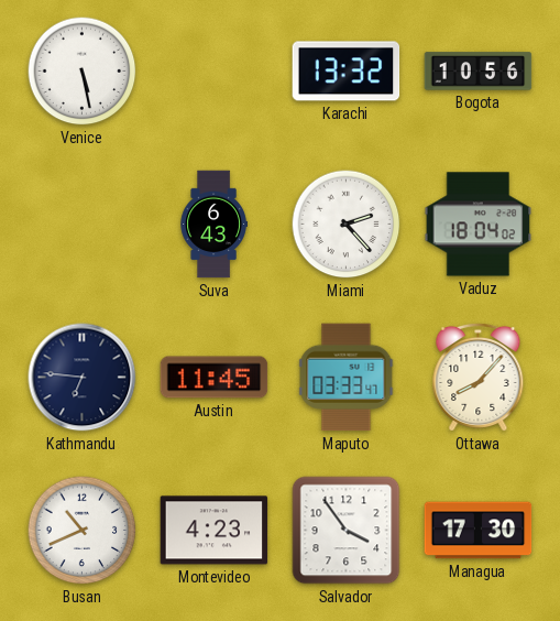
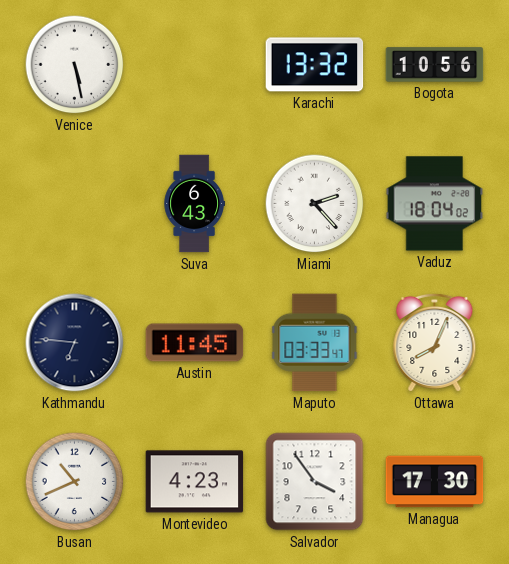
Ottawa: 8:07 -> 8:04
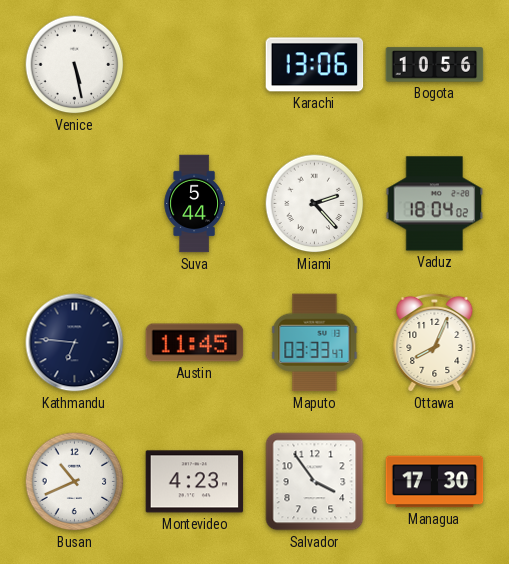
Karachi: 13:32 -> 13:06
Suva: 6:43 -> 5:44
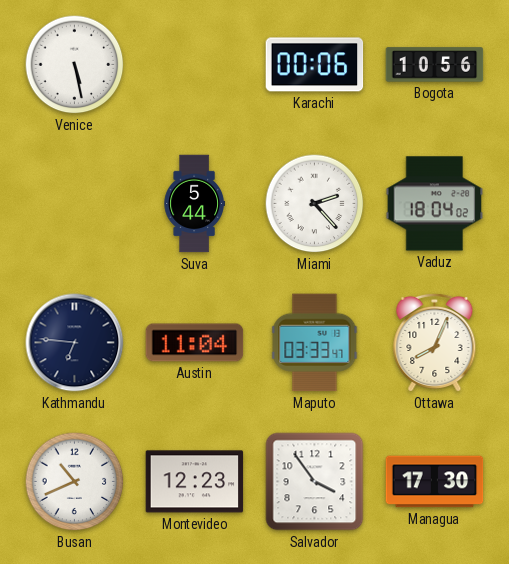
Karachi: 13:06 -> 00:06
Austin: 11:45 -> 11:04
Montevideo: 4:23 -> 12:23
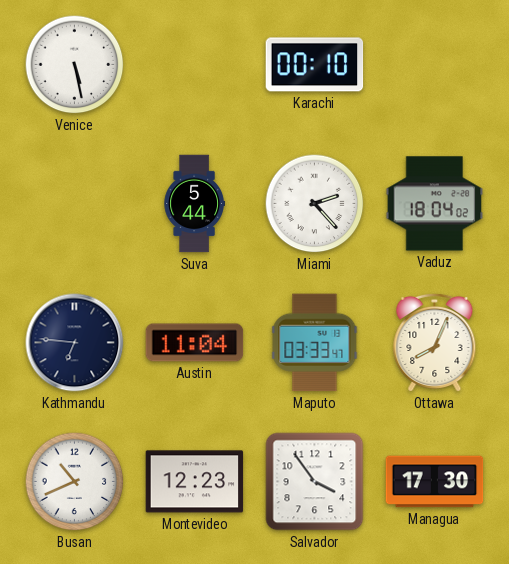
Karachi: 00:06 -> 00:10
Bogota: 10:56 -> none
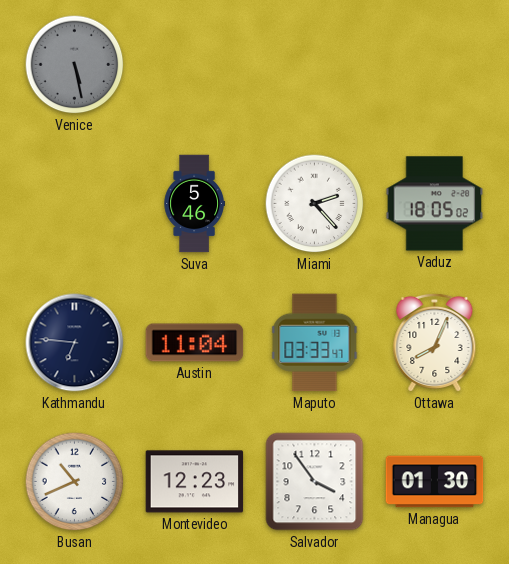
Venice dial: white -> grey
Karachi: 00:10 -> none
Suva: 5:44 -> 5:46
Vaduz: 18:04 -> 18:05
Managua: 17:30 -> 01:30
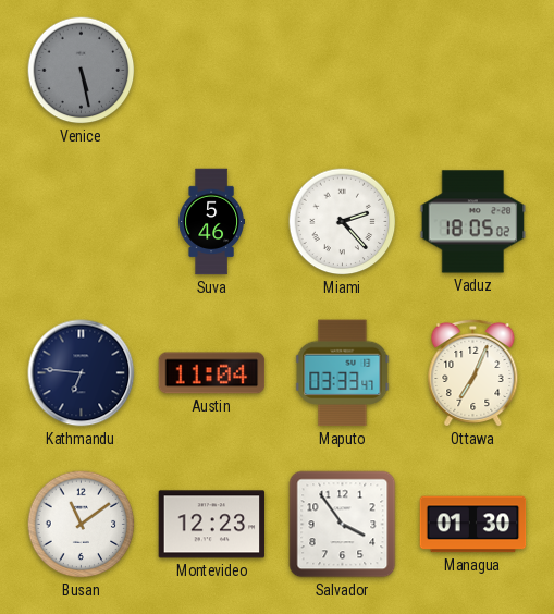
Ottawa: 8:04 -> 7:04
Busan: 10:41 -> 11:09
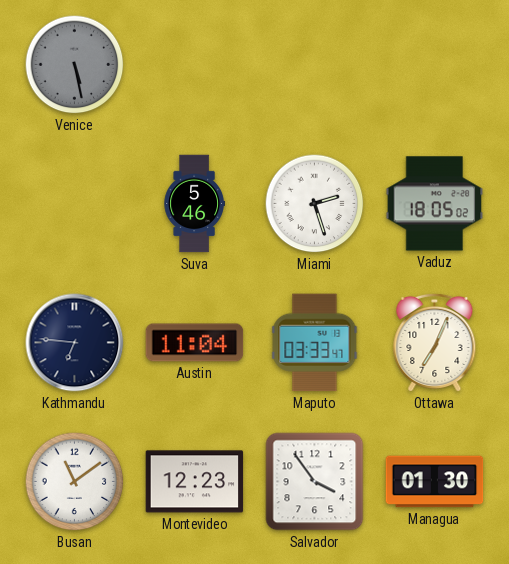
Miami: 2:23 -> 2:27
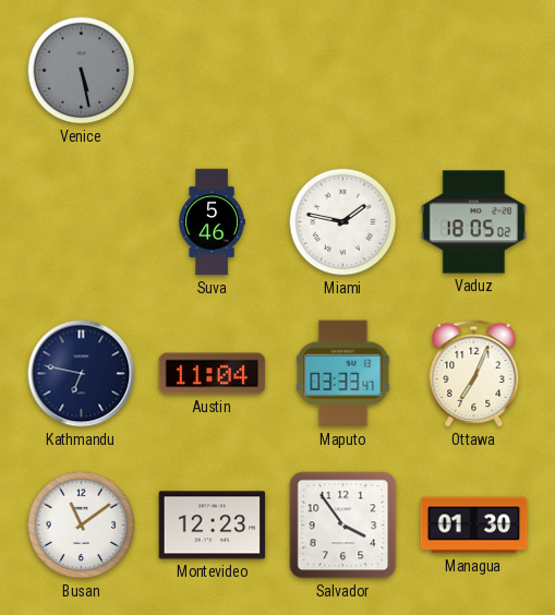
Miami: 2:27 -> 1:47
Kathmandu: 6:46 -> 6:47
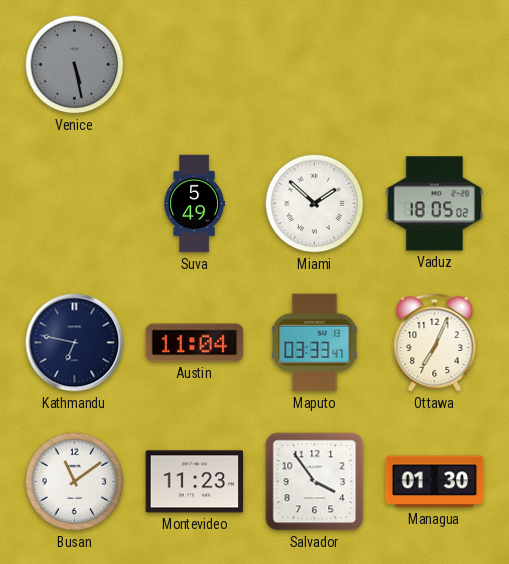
Suva: 5:46 -> 5:49
Miami: 1:47 -> 1:52
Montevideo: 12:23 -> 11:23
